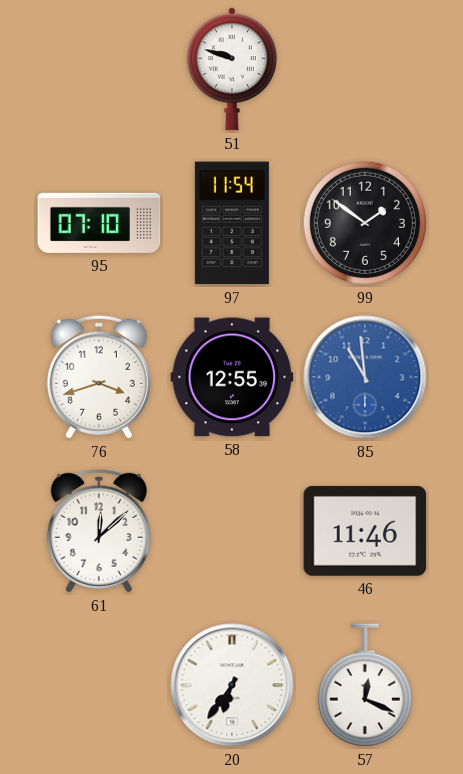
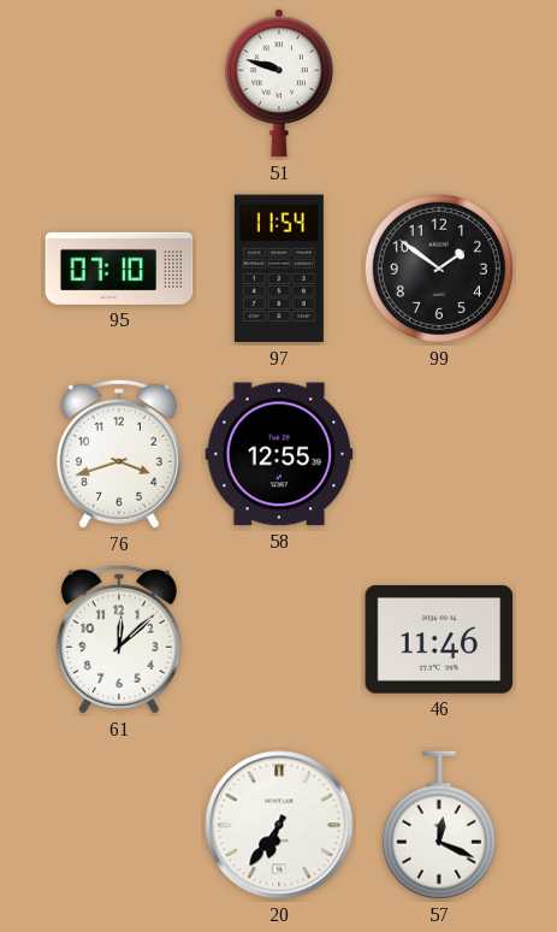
85: 10:59 -> none
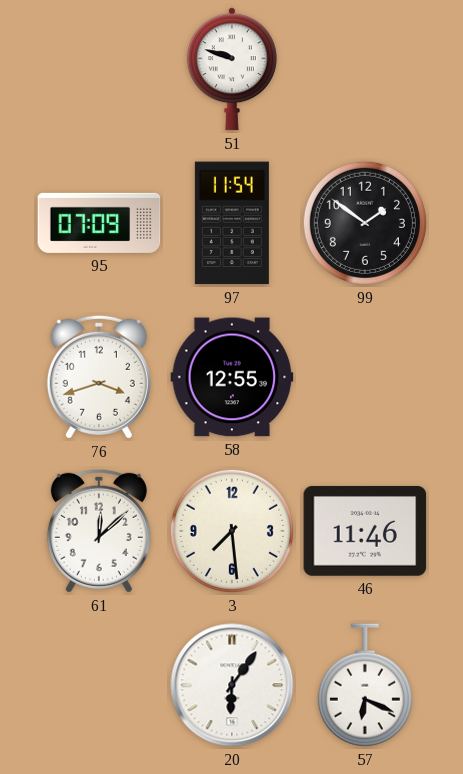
95: 07:10 -> 07:09
3: none -> 7:29
20: 6:36 -> 6:06
57: 12:19 -> 6:19
